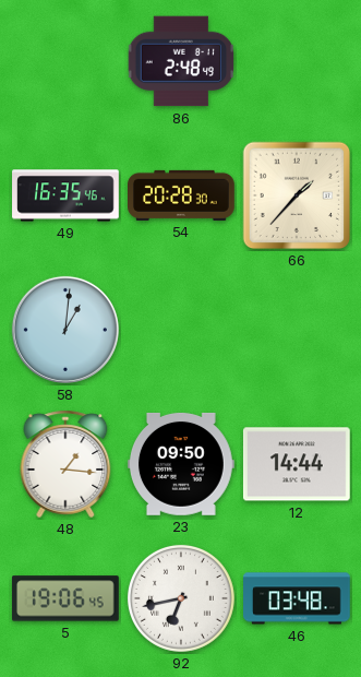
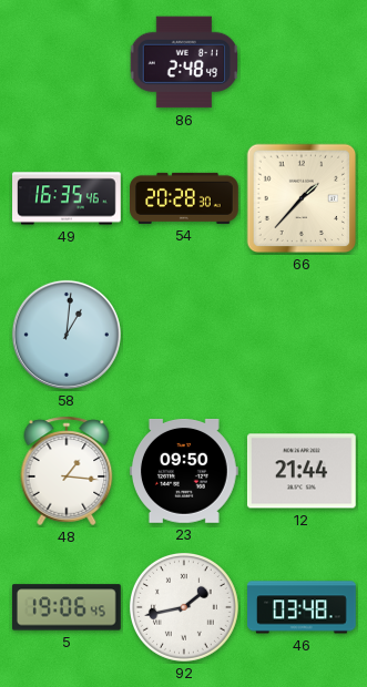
12: 14:44 -> 21:44
92: 6:43 -> 1:43
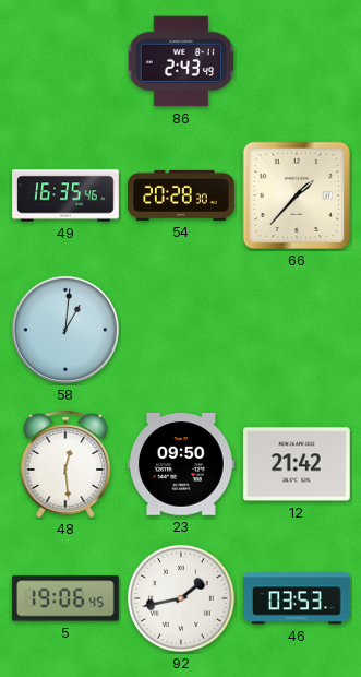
86: 2:48 -> 2:43
48: 1:16 -> 12:29
12: 21:44 -> 21:42
46: 03:48 -> 03:53
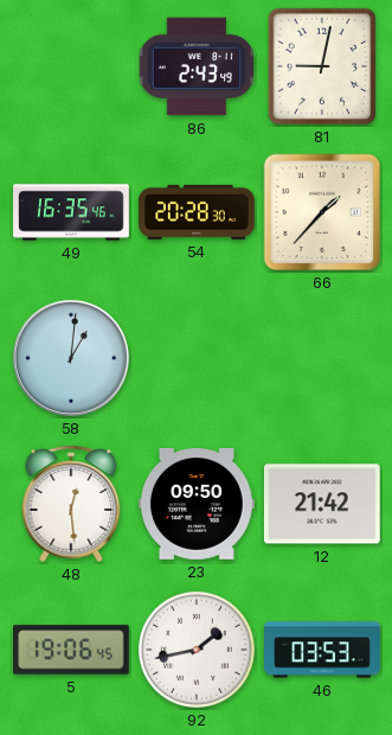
81: none -> 9:02
